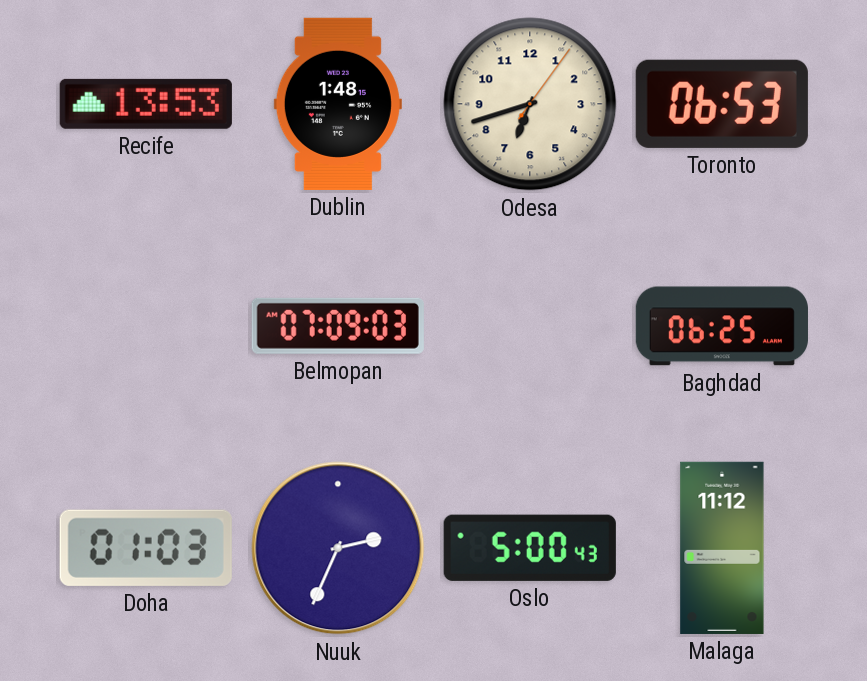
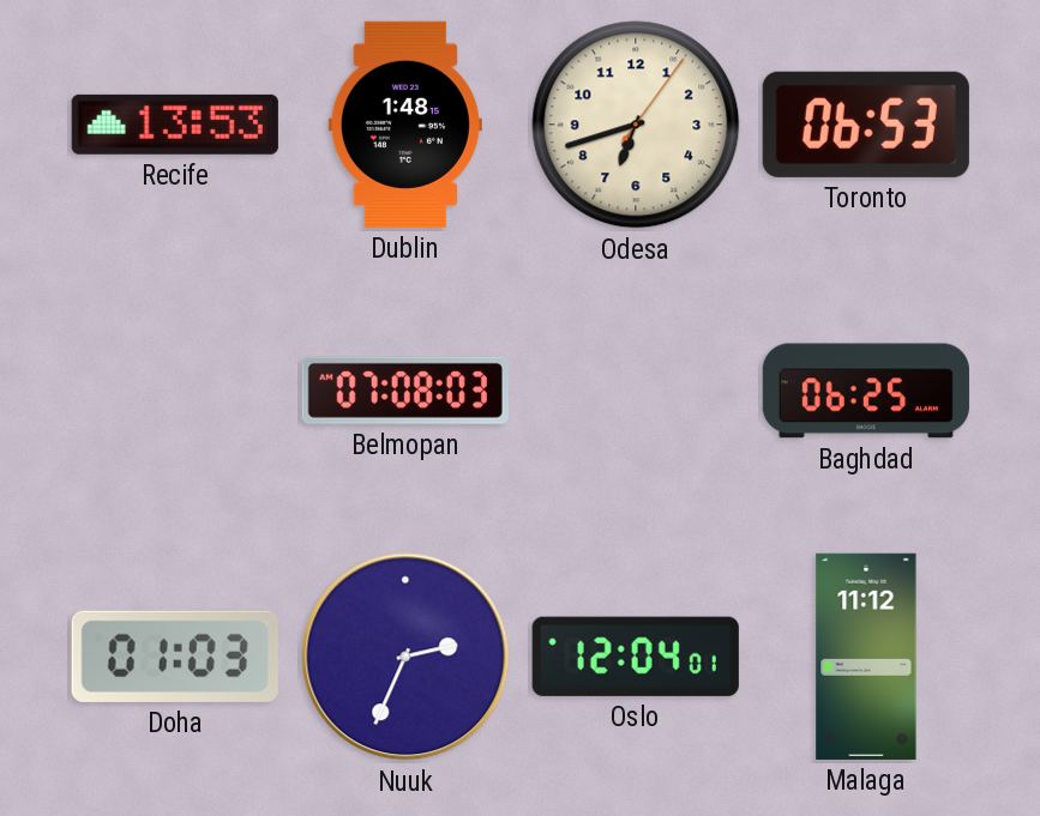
Belmopan: 07:09 -> 07:08
Oslo: 5:00 -> 12:04
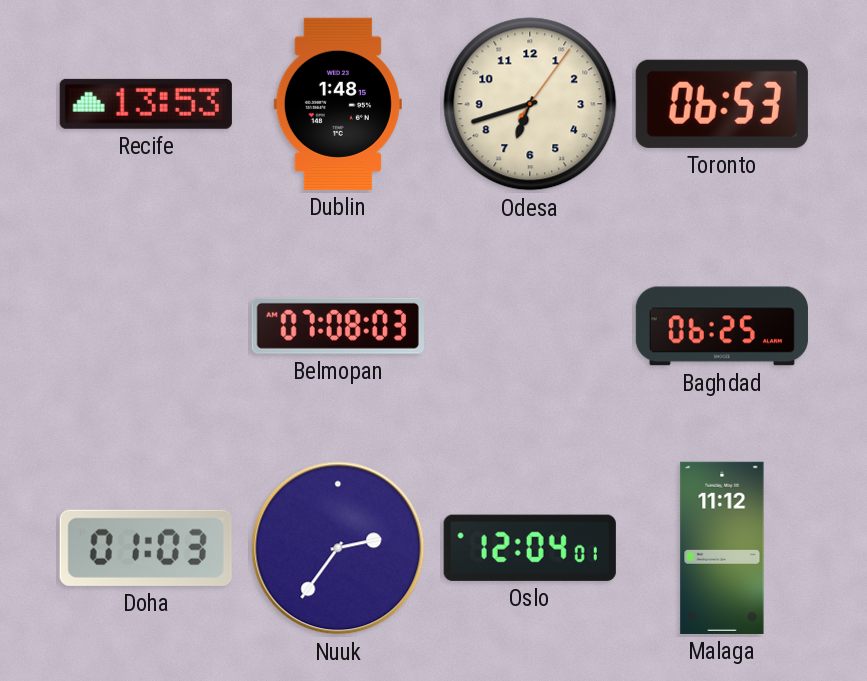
Nuuk: 2:34 -> 2:36
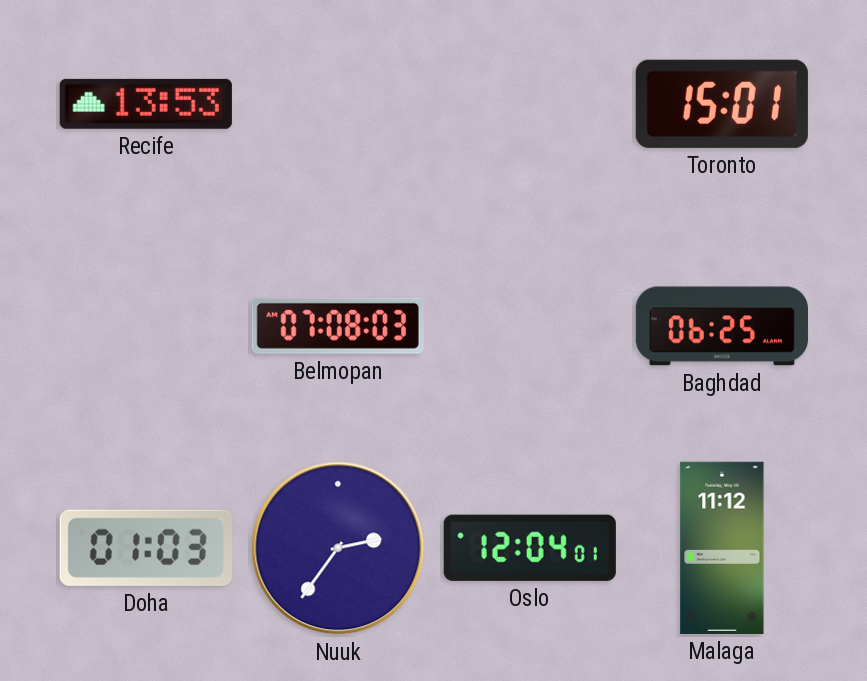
Dublin: 1:48 -> none
Odesa: 6:42 -> none
Toronto: 06:53 -> 15:01
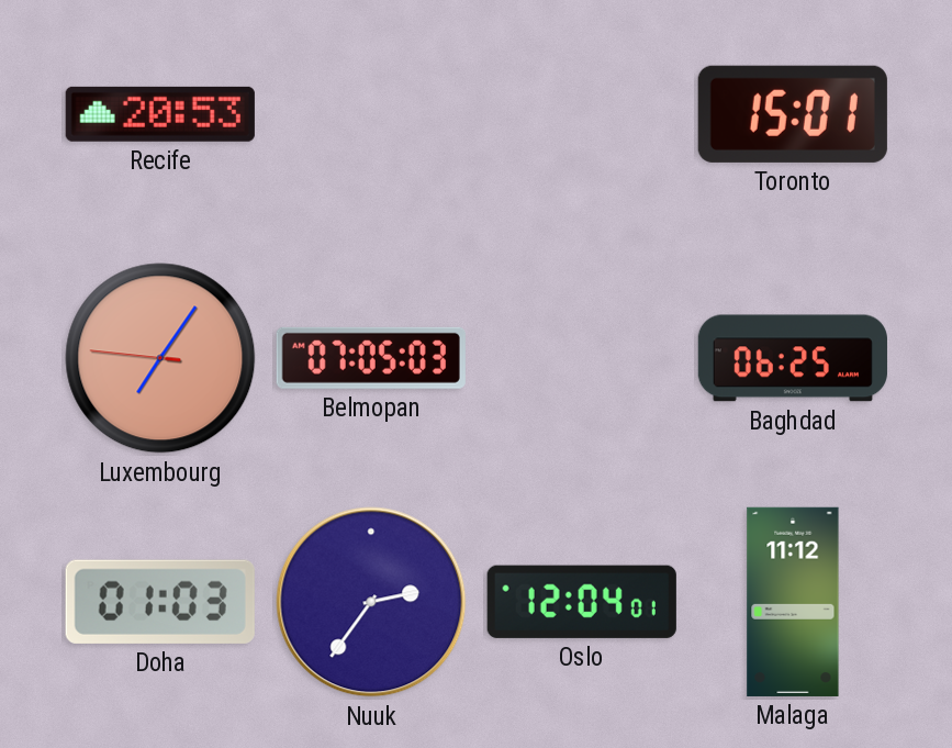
Recife: 13:53 -> 20:53
Luxembourg: none -> 7:05
Belmopan: 07:08 -> 07:05
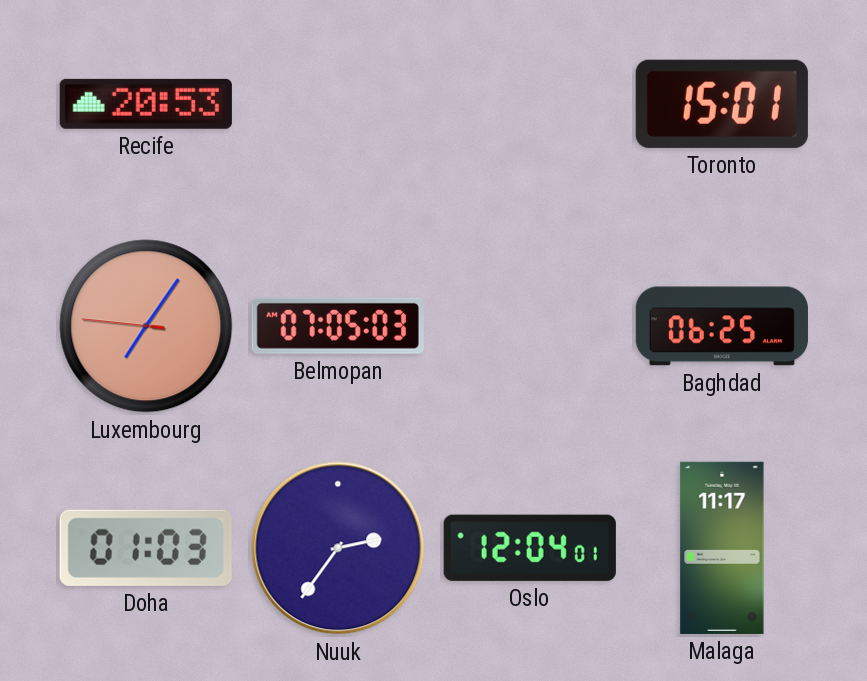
Malaga: 11:12 -> 11:17
